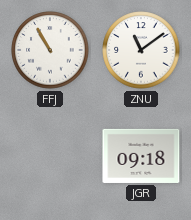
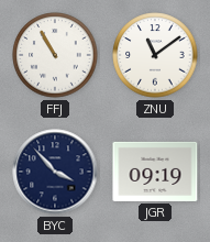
BYC: none -> 3:53
JGR: 09:18 -> 09:19
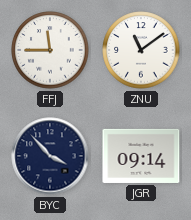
FFJ: 10:55 -> 11:45
JGR: 09:19 -> 09:14
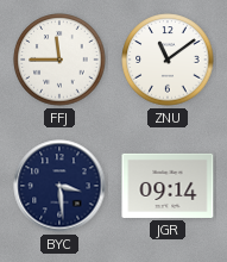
BYC: 3:53 -> 3:29
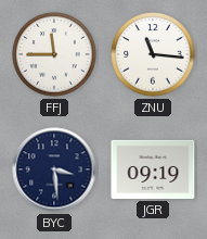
ZNU: 11:09 -> 11:16
JGR: 09:14 -> 09:19
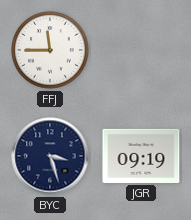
ZNU: 11:16 -> none
BYC: 3:29 -> 3:27
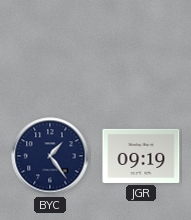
FFJ: 11:45 -> none
BYC: 3:27 -> 1:24
